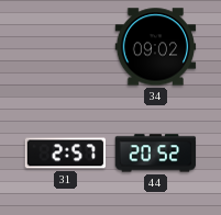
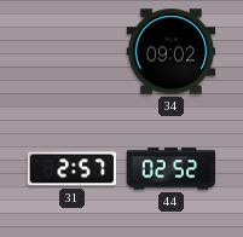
44: 20:52 -> 02:52
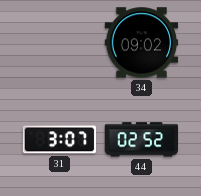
31: 2:57 -> 3:07
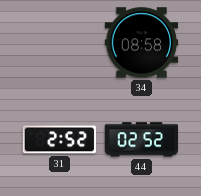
34: 09:02 -> 08:58
31: 3:07 -> 2:52
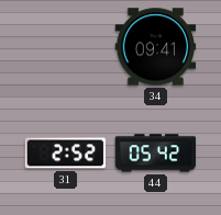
34: 08:58 -> 09:41
44: 02:52 -> 05:42
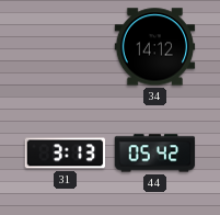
34: 09:41 -> 14:12
31: 2:52 -> 3:13
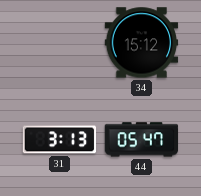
34: 14:12 -> 15:12
44: 05:42 -> 05:47
